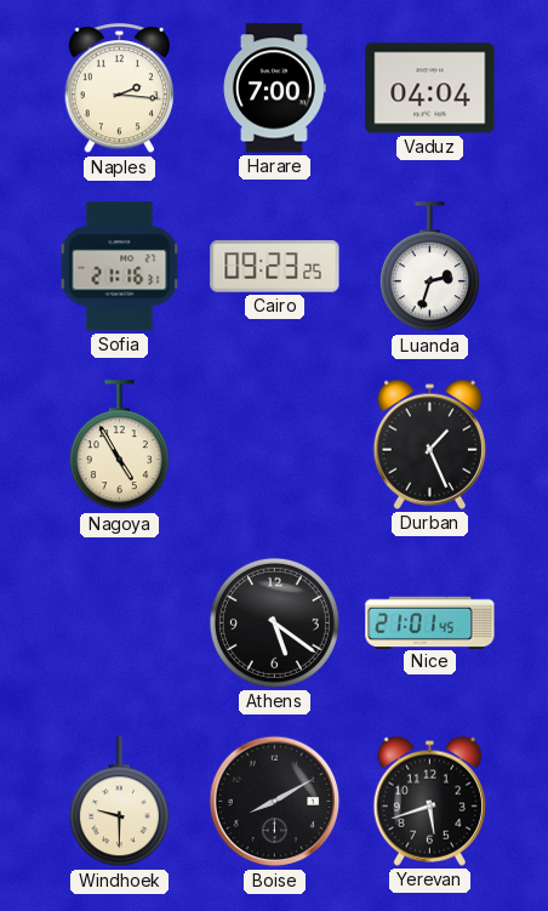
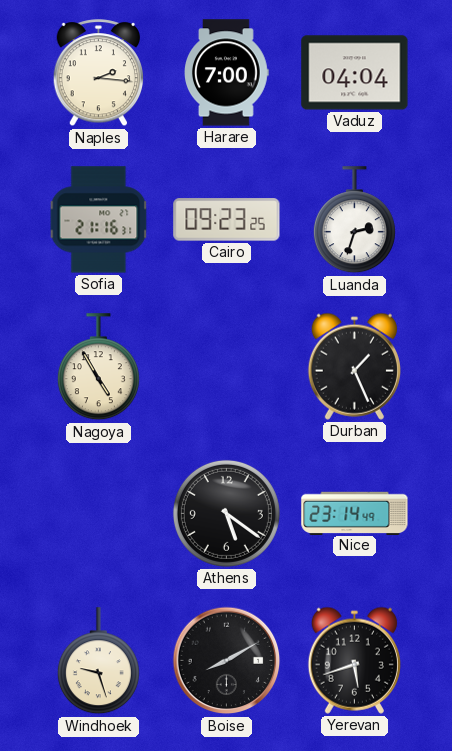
Nice: 21:01 -> 23:14
Windhoek: 9:30 -> 9:27
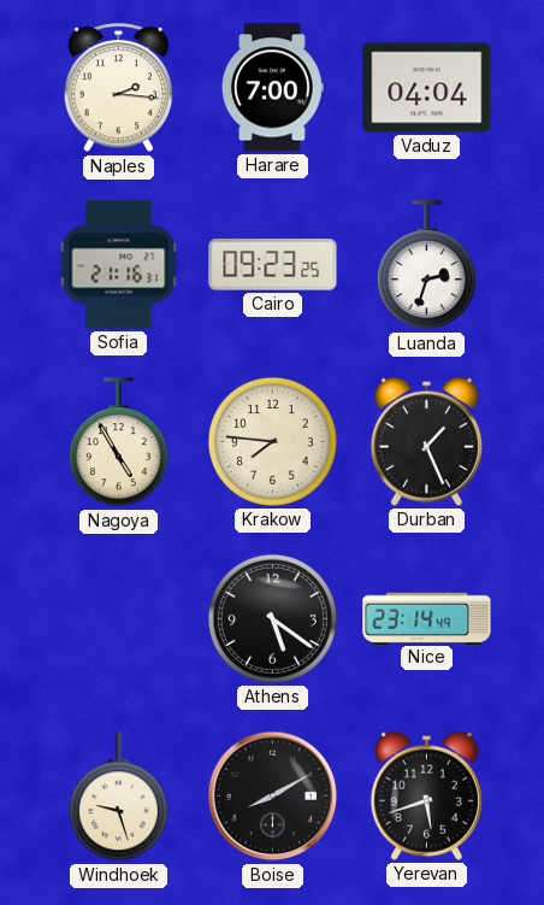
Krakow: none -> 7:46
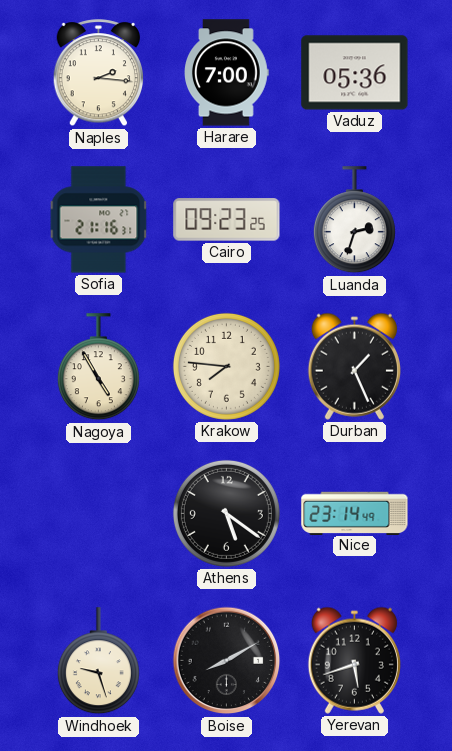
Vaduz: 04:04 -> 05:36
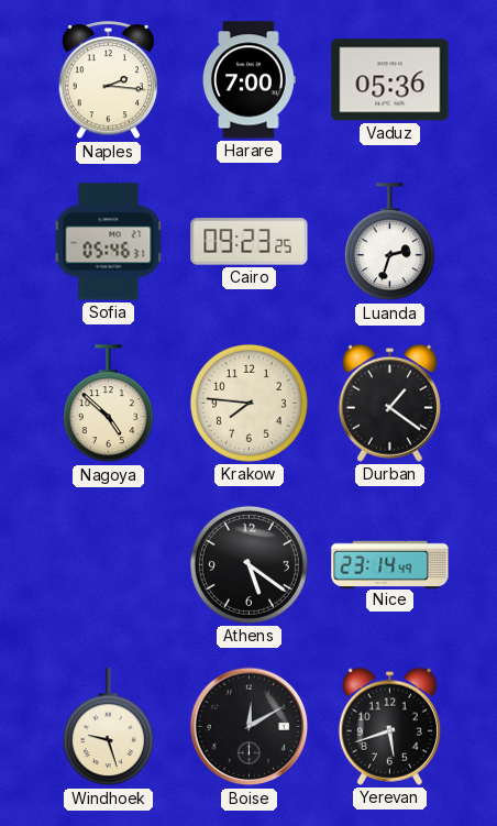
Sofia: 21:16 -> 05:46
Nagoya: 4:55 -> 4:52
Durban: 1:26 -> 1:21
Boise: 8:10 -> 12:10
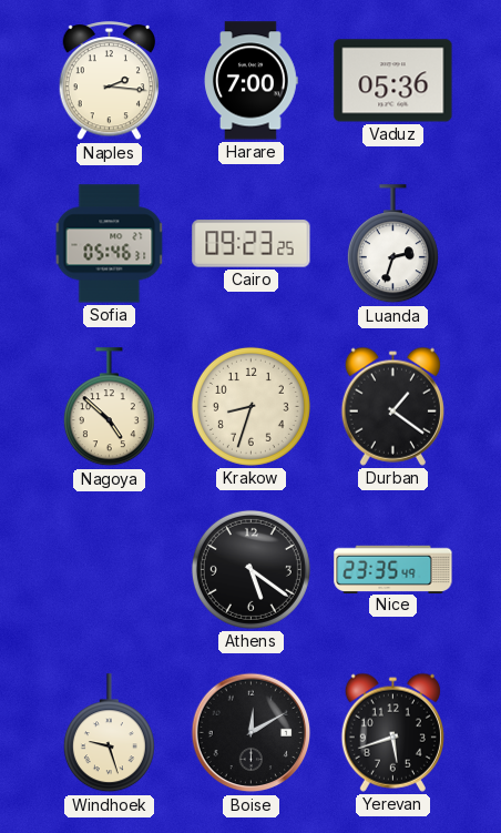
Krakow: 7:46 -> 8:33
Nice: 23:14 -> 23:35
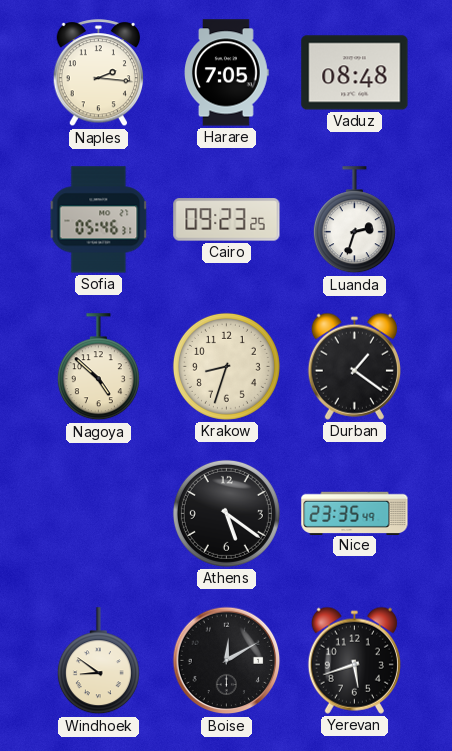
Harare: 7:00 -> 7:05
Vaduz: 05:36 -> 08:48
Windhoek: 9:27 -> 8:51
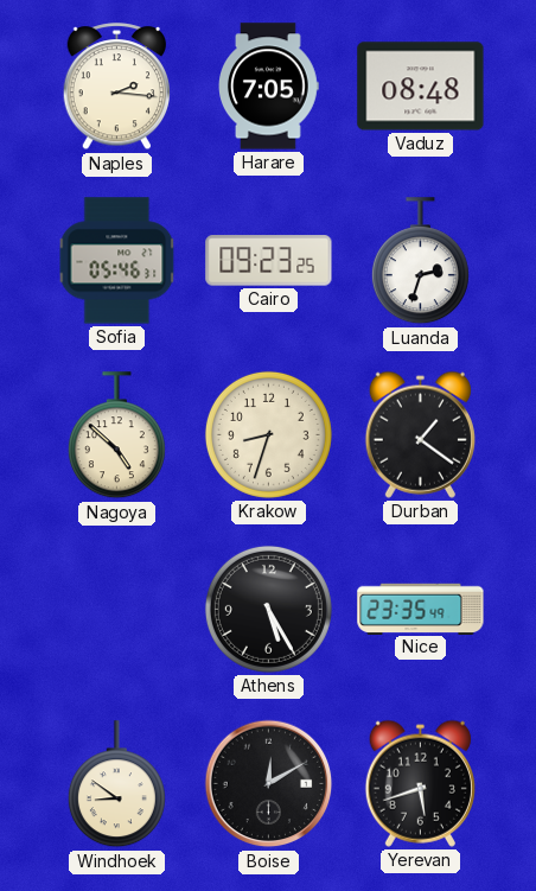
Athens: 5:21 -> 5:25
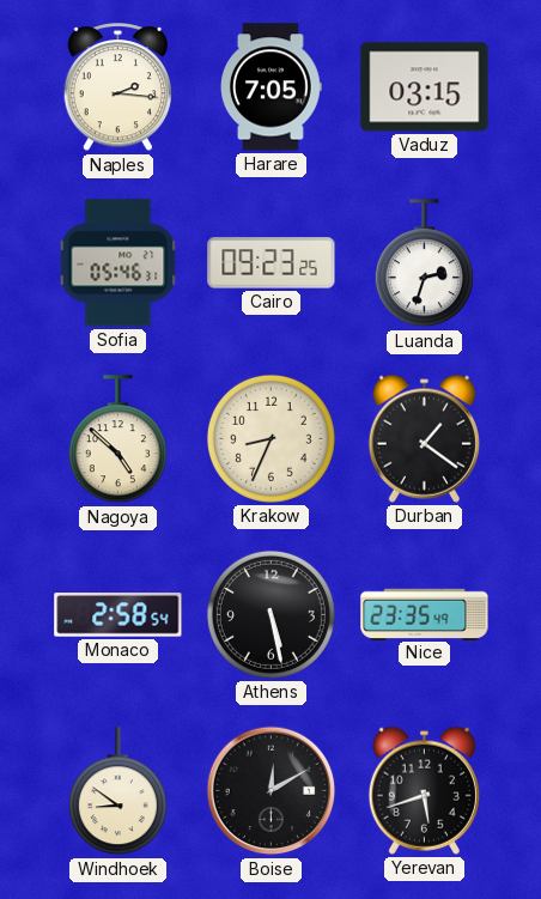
Vaduz: 08:48 -> 03:15
Krakow: 8:33 -> 8:34
Monaco: none -> 2:58
Athens: 5:25 -> 5:28
